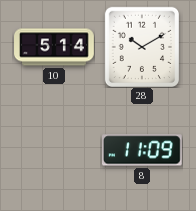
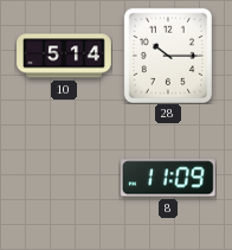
28: 10:10 -> 10:15
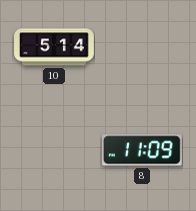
28: 10:15 -> none
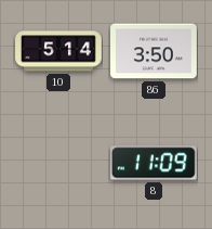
86: none -> 3:50
